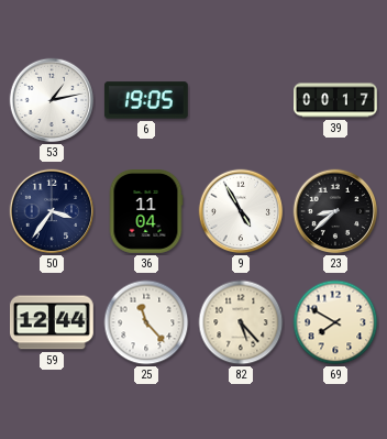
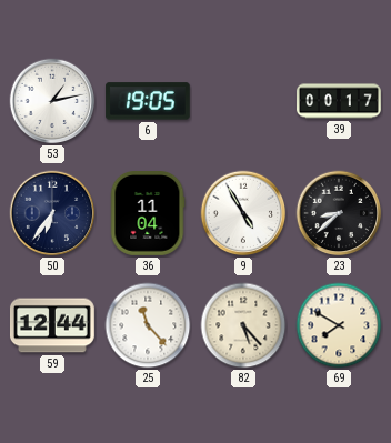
50: 3:36 -> 6:36
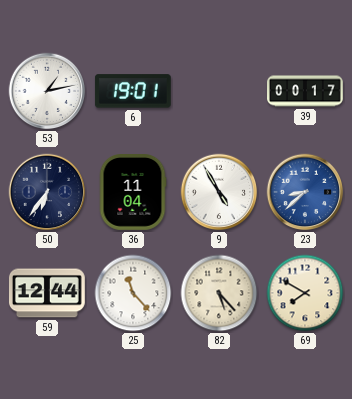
6: 19:05 -> 19:01
23 dial: black -> blue
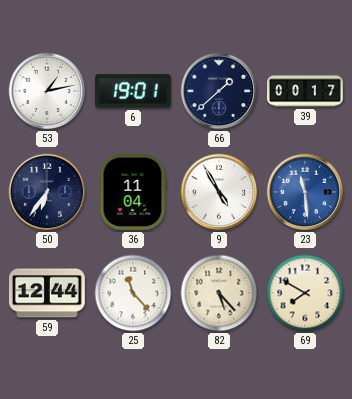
66: none -> 1:38
23: 8:38 -> 11:29
